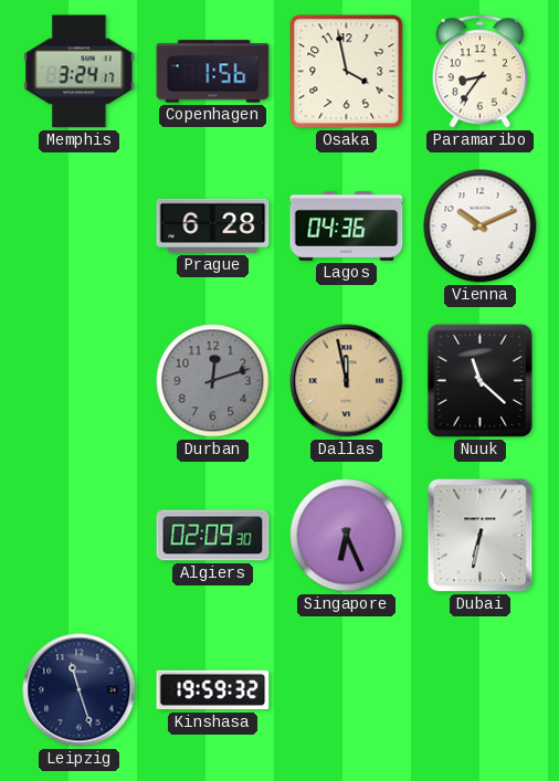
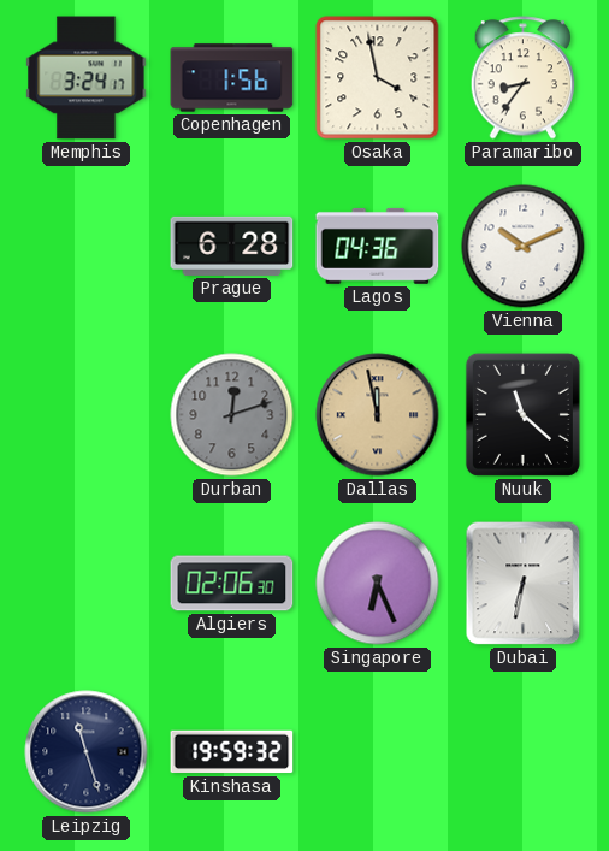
Algiers: 02:09 -> 02:06
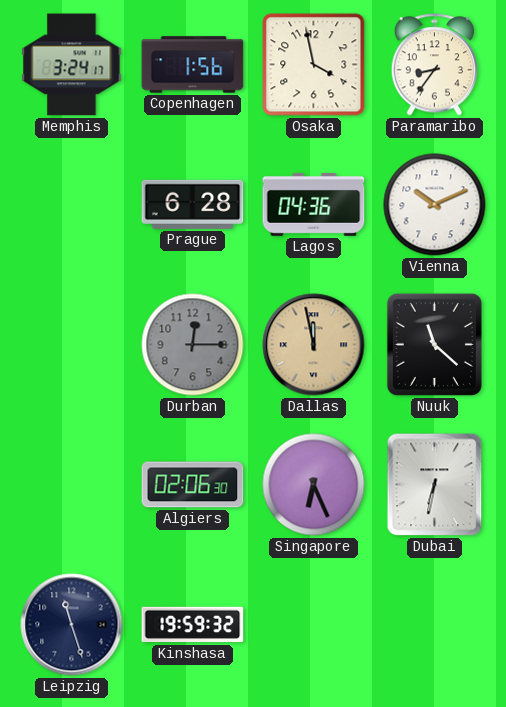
Durban: 12:12 -> 12:15
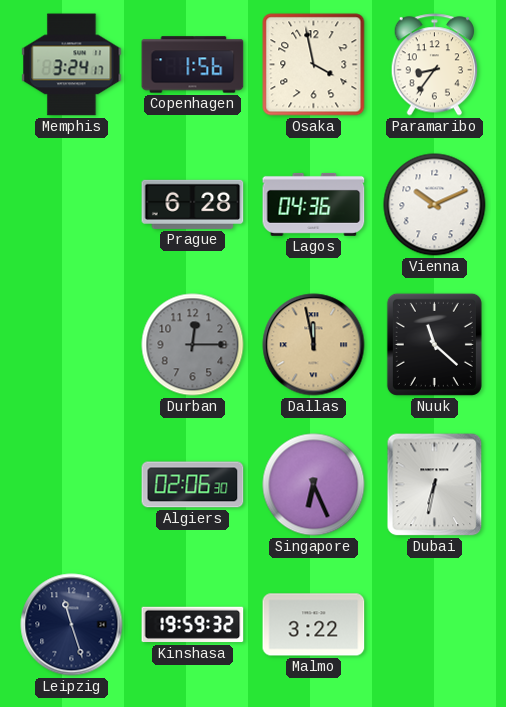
Malmo: none -> 3:22
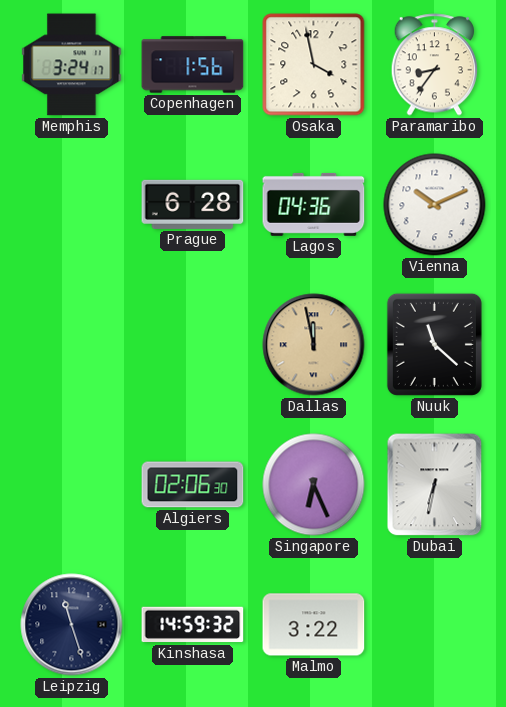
Durban: 12:15 -> none
Kinshasa: 19:59 -> 14:59
